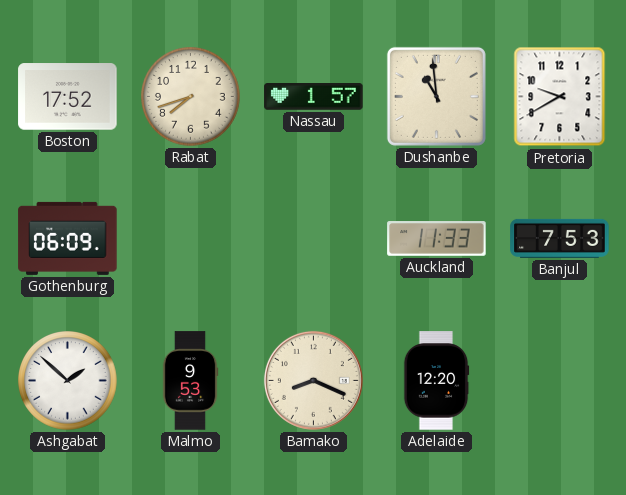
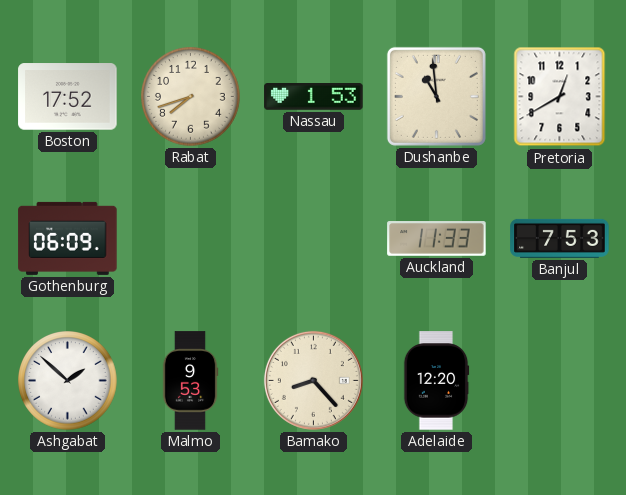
Nassau: 1:57 -> 1:53
Pretoria: 9:40 -> 12:40
Bamako: 8:19 -> 8:23
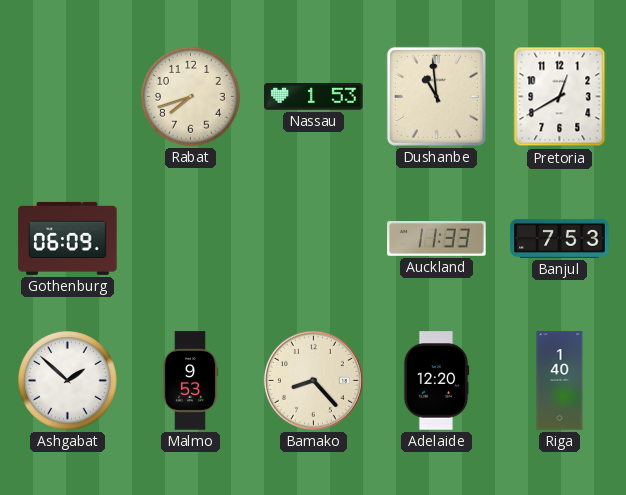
Boston: 17:52 -> none
Riga: none -> 1:40
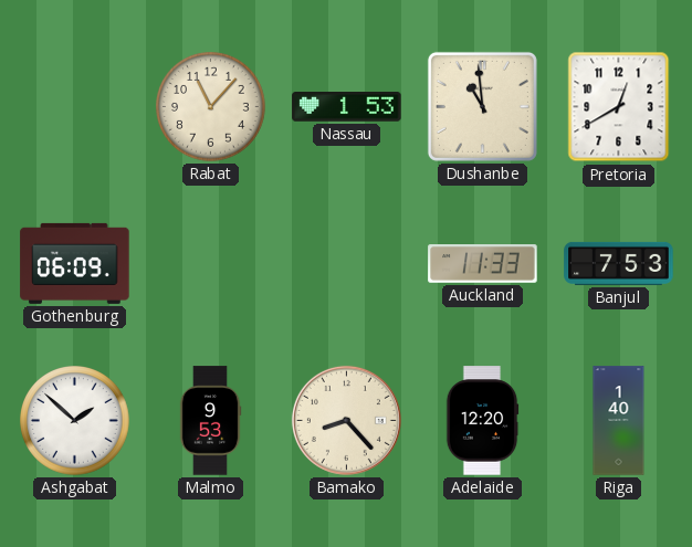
Rabat: 7:42 -> 11:07
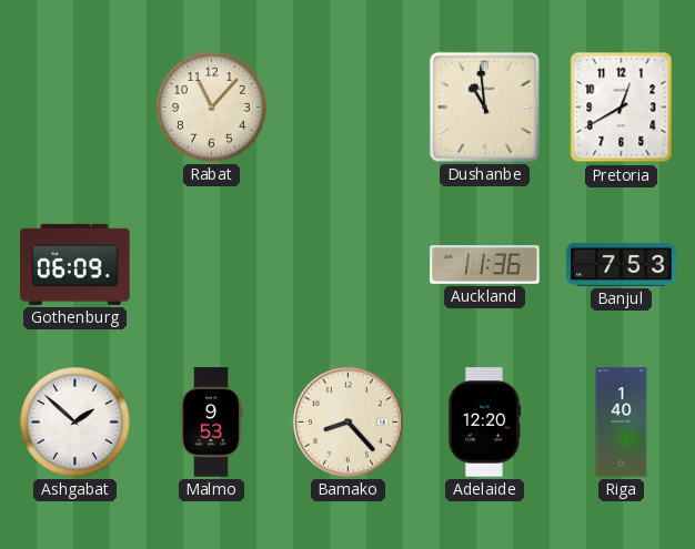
Nassau: 1:53 -> none
Auckland: 11:33 -> 11:36
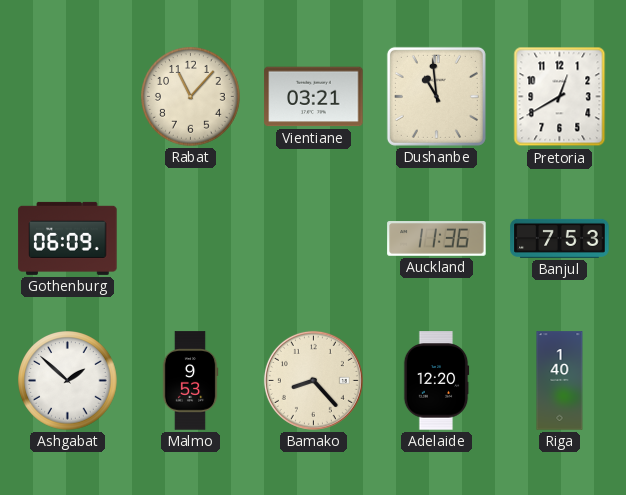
Vientiane: none -> 03:21
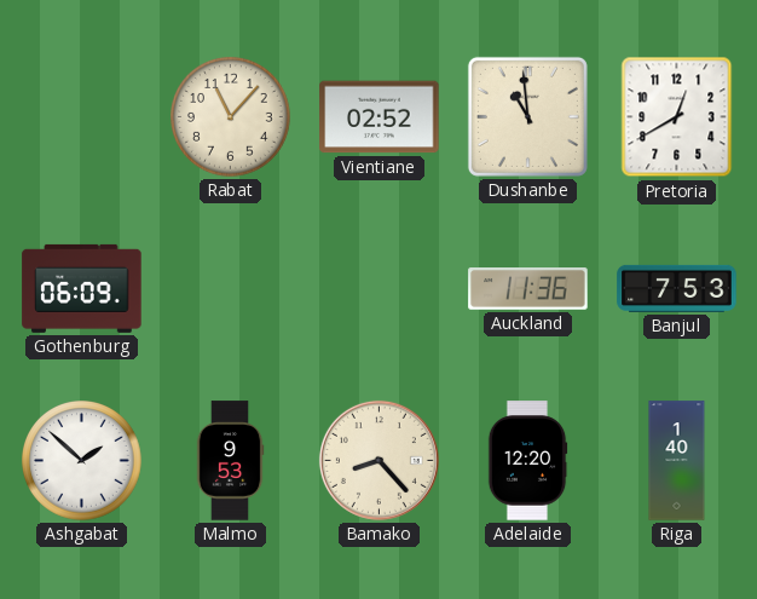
Vientiane: 03:21 -> 02:52
